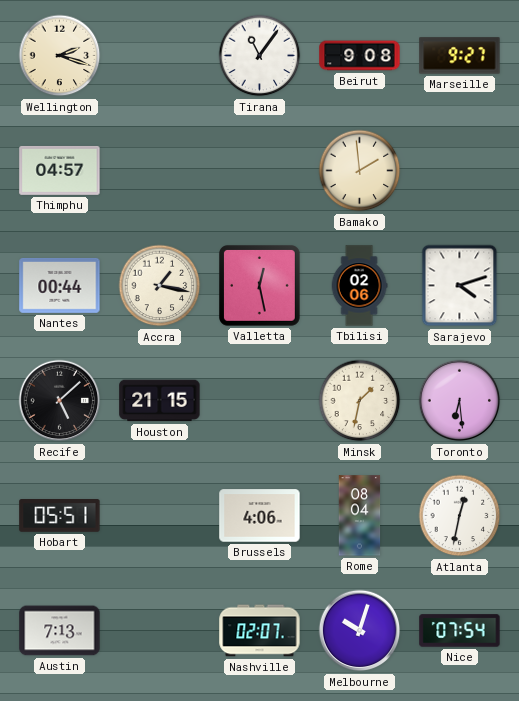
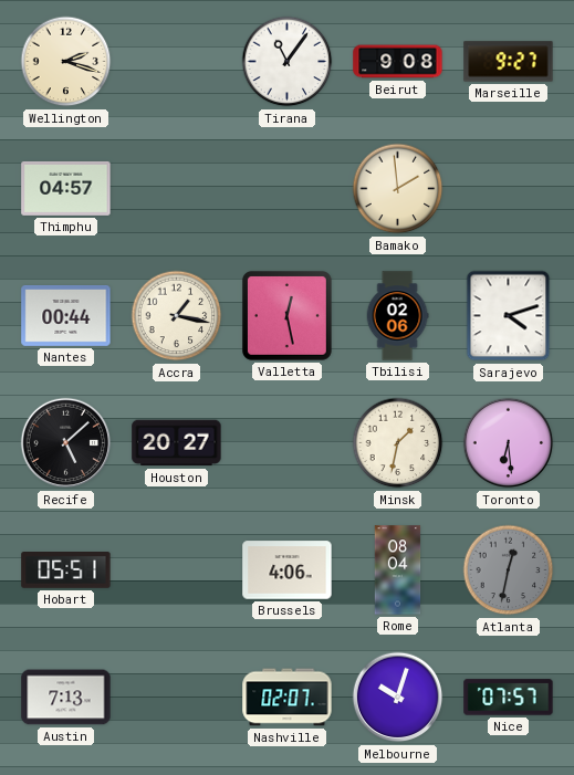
Houston: 21:15 -> 20:27
Atlanta dial: white -> grey
Nice: 07:54 -> 07:57
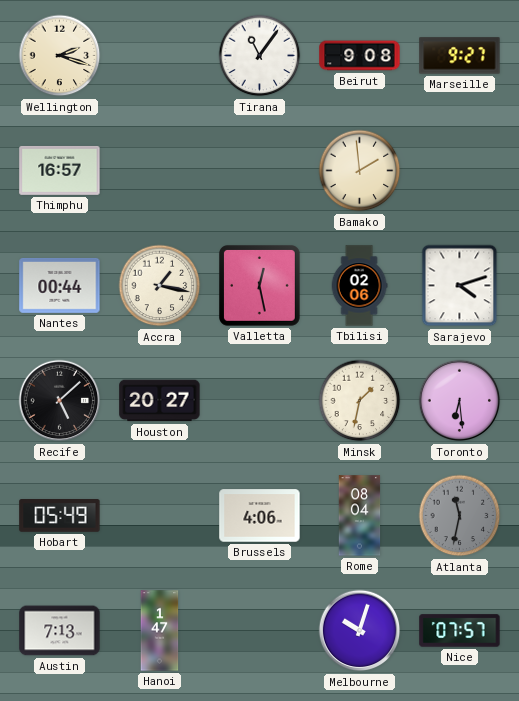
Thimphu: 04:57 -> 16:57
Hobart: 05:51 -> 05:49
Atlanta: 12:32 -> 11:32
Hanoi: none -> 1:47
Nashville: 02:07 -> none
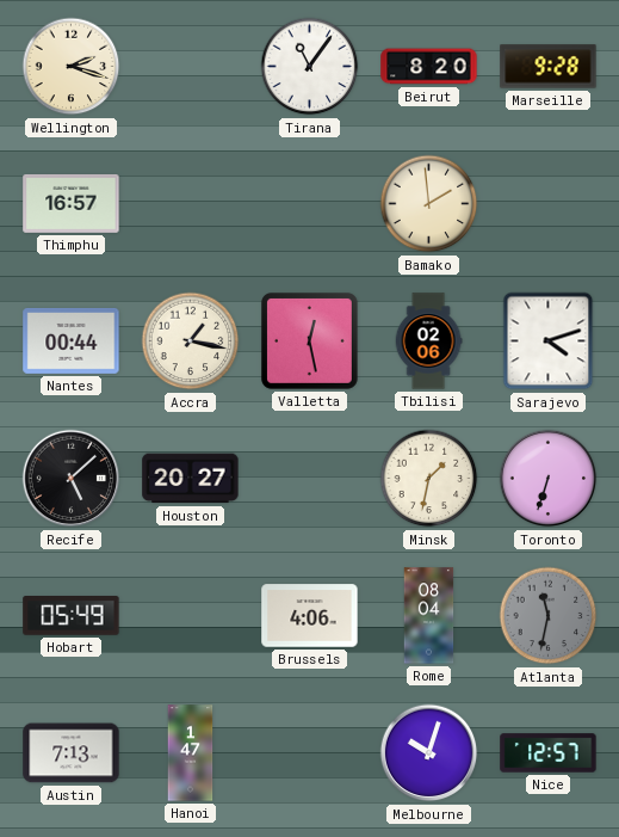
Beirut: 9:08 -> 8:20
Marseille: 9:27 -> 9:28
Toronto: 6:29 -> 6:33
Nice: 07:57 -> 12:57
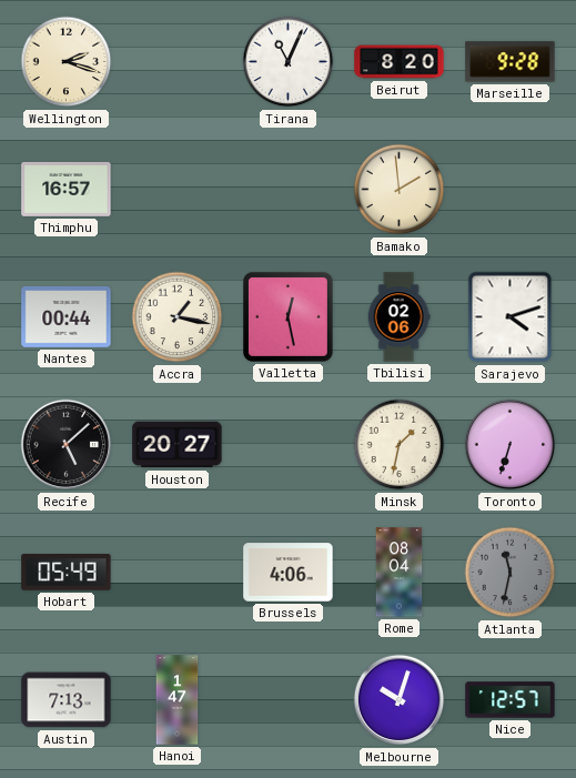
Tirana: 11:06 -> 11:04
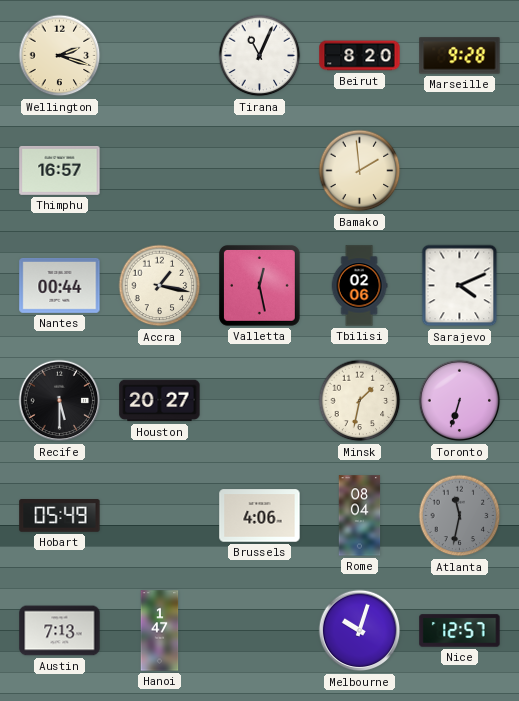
Sarajevo: 4:12 -> 4:11
Recife: 5:08 -> 5:30
